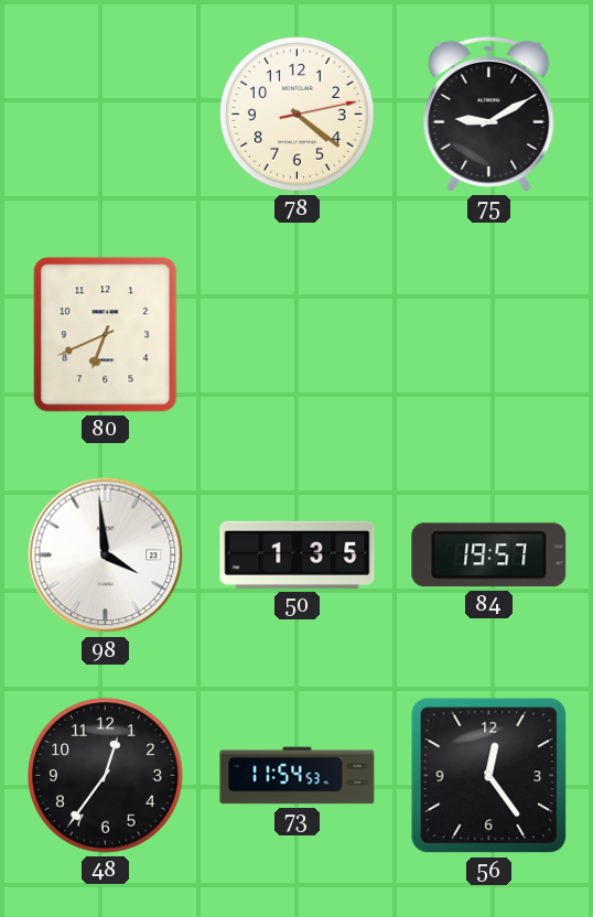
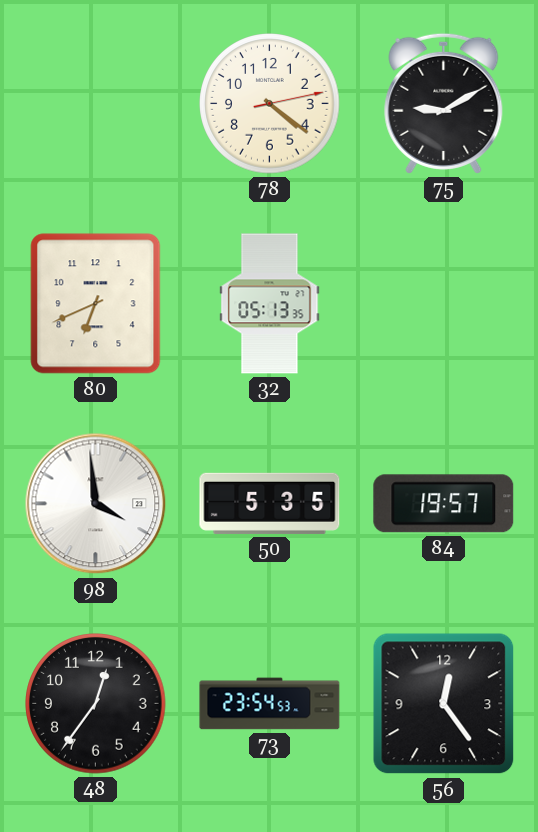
32: none -> 05:13
50: 1:35 -> 5:35
73: 11:54 -> 23:54
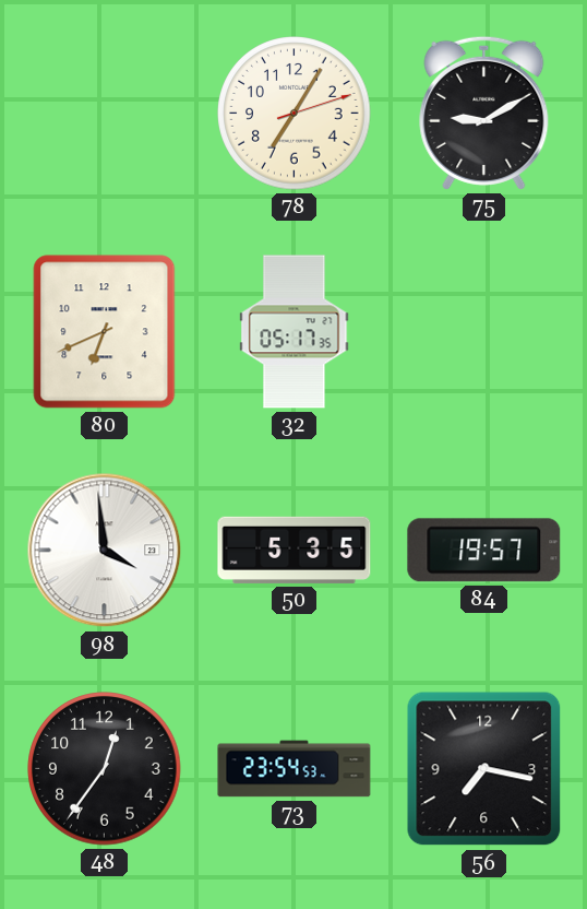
78: 4:21 -> 7:05
32: 05:13 -> 05:17
56: 12:24 -> 7:17
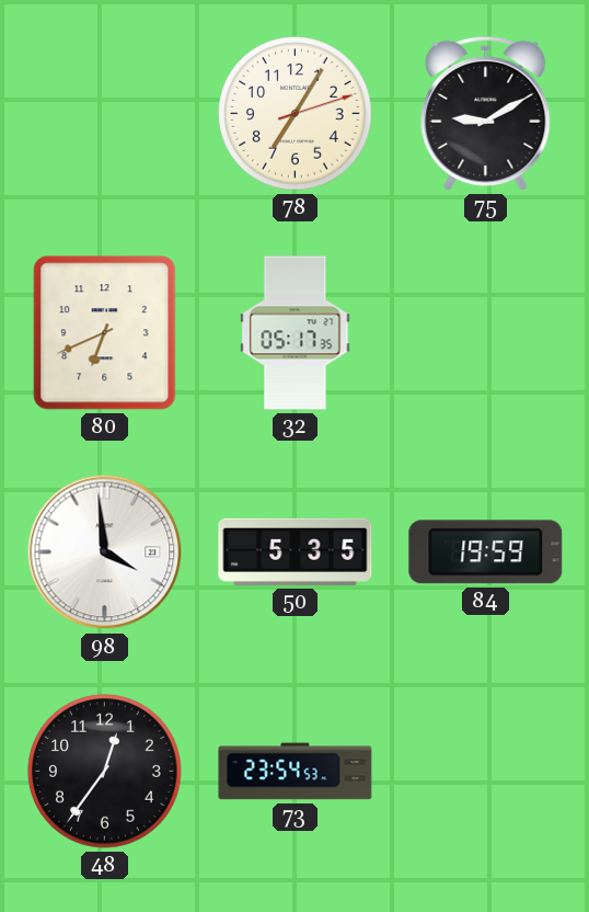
84: 19:57 -> 19:59
56: 7:17 -> none
